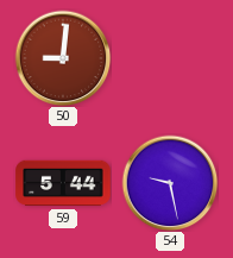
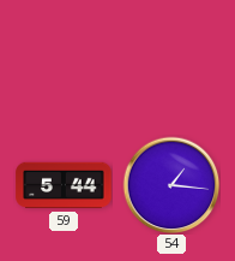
50: 9:01 -> none
54: 9:28 -> 1:16
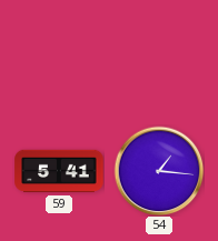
59: 5:44 -> 5:41
